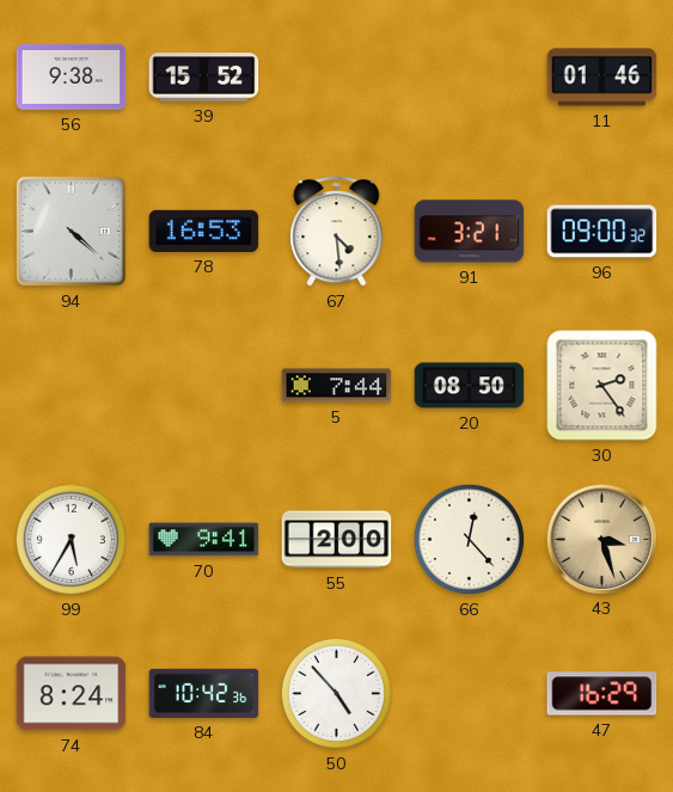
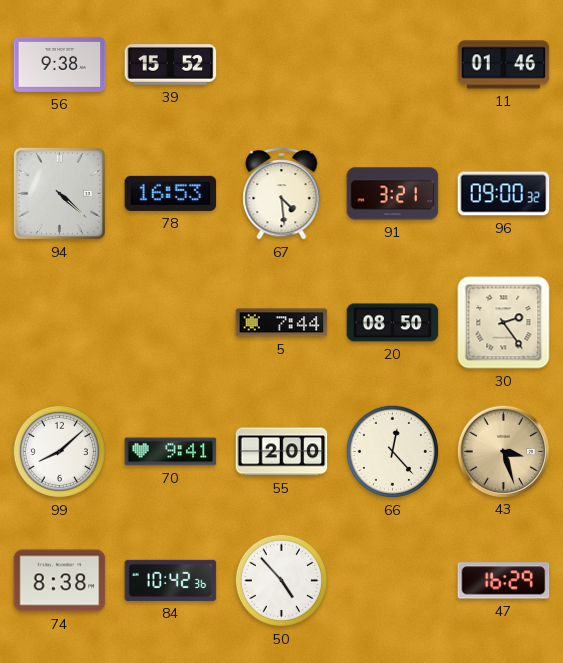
99: 5:35 -> 8:08
74: 8:24 -> 8:38
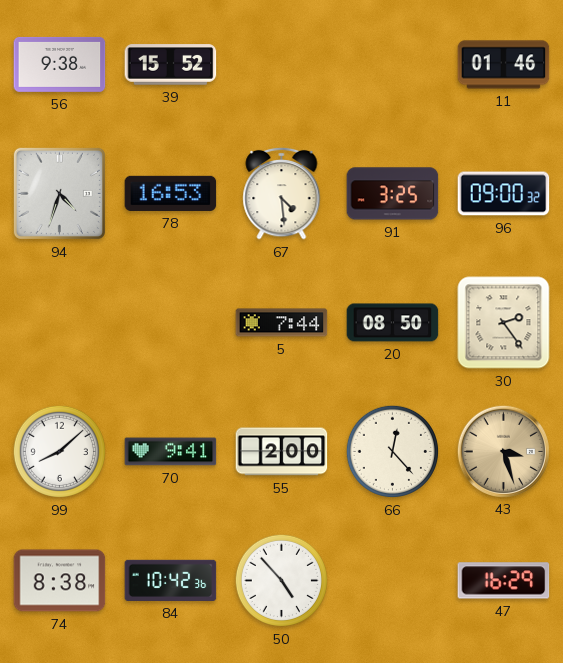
94: 4:22 -> 4:33
91: 3:21 -> 3:25
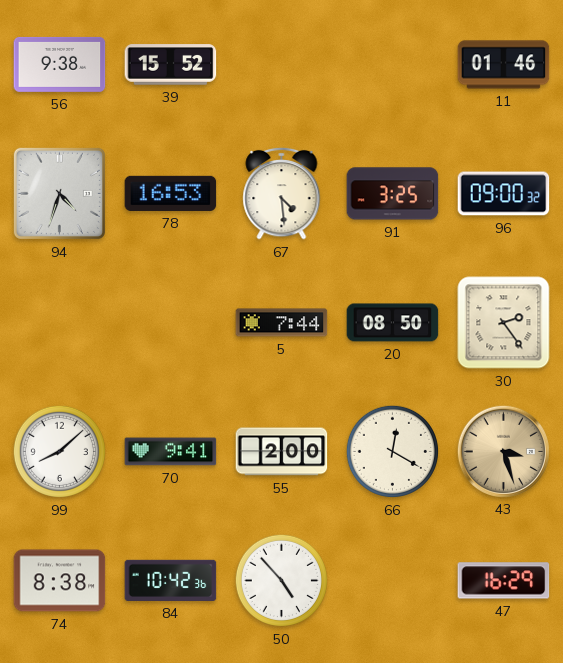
66: 12:23 -> 12:20
